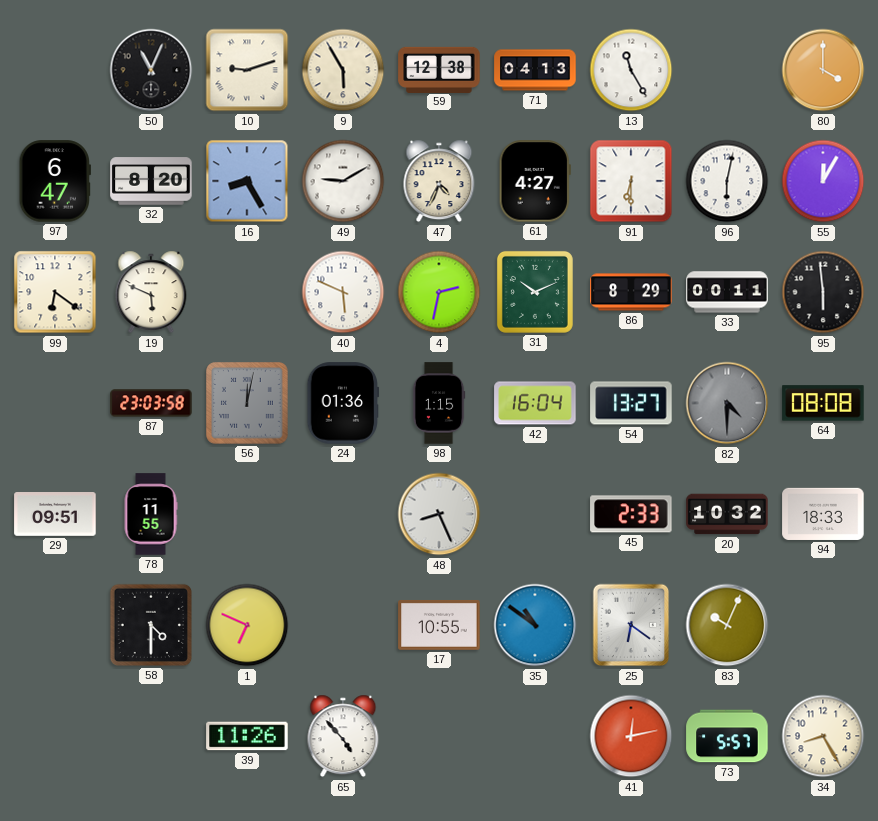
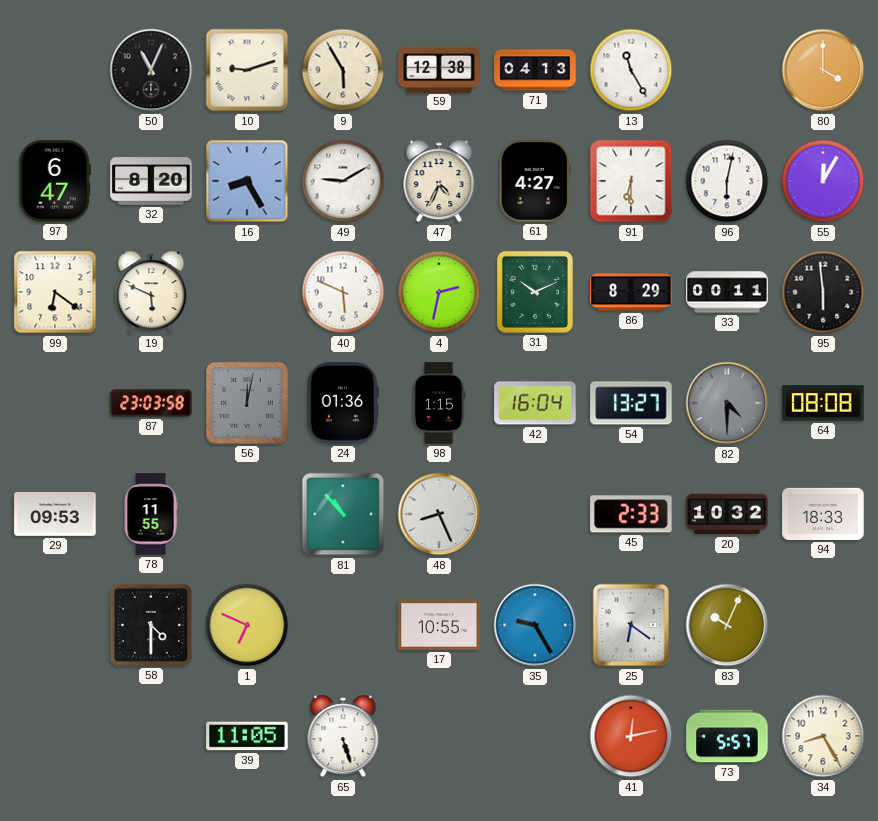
29: 09:51 -> 09:53
81: none -> 10:53
35: 10:51 -> 9:25
39: 11:26 -> 11:05
65: 4:53 -> 5:27
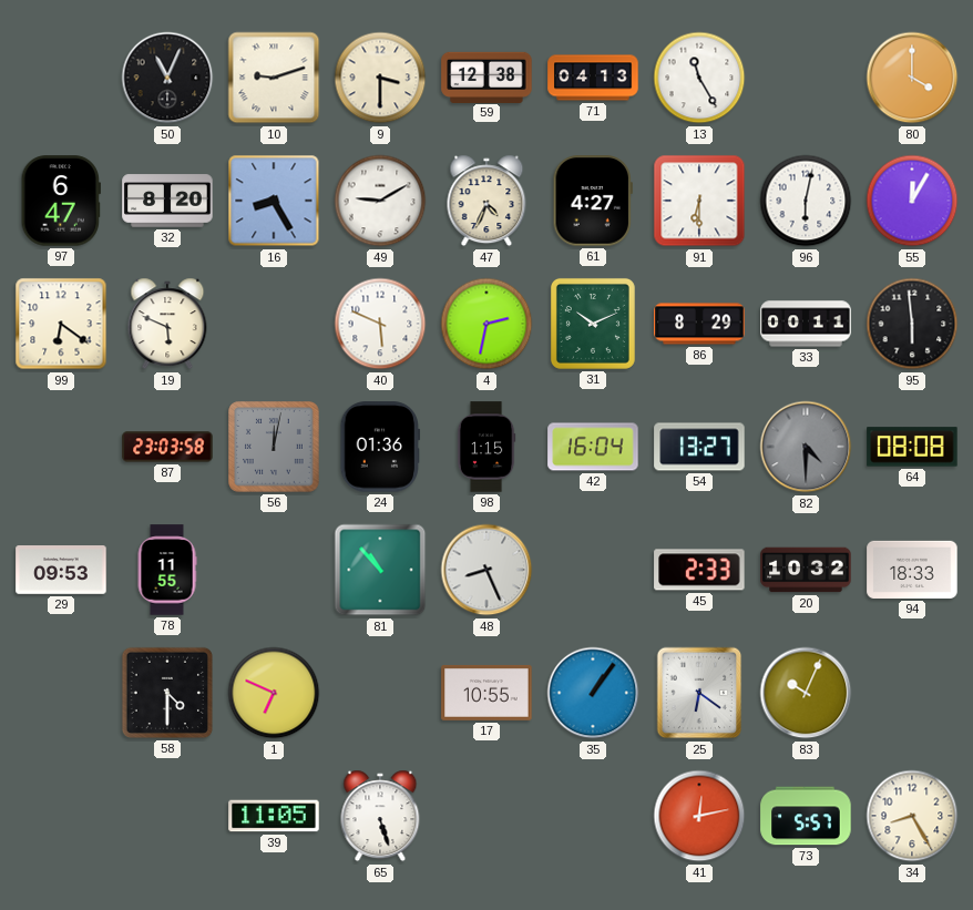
9: 5:55 -> 3:30
35: 9:25 -> 1:06
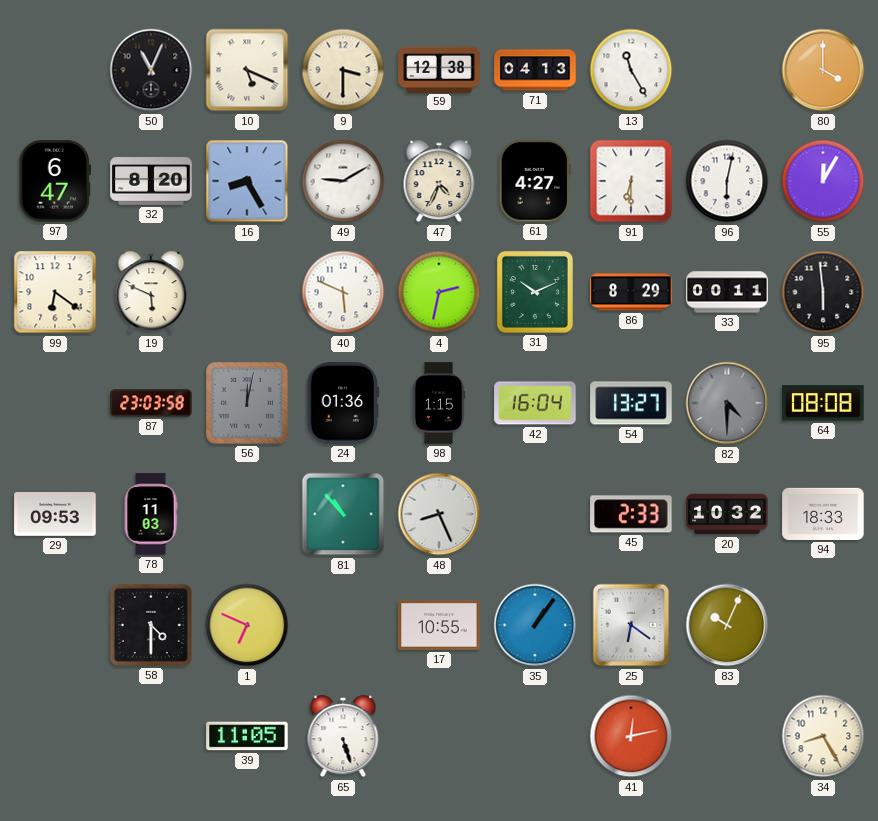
10: 9:12 -> 5:19
78: 11:55 -> 11:03
73: 5:57 -> none
